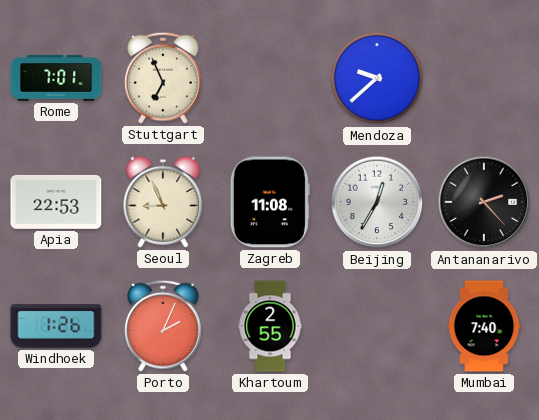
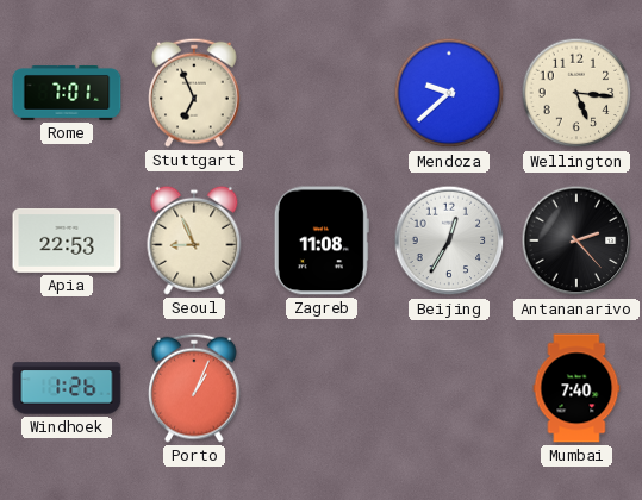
Wellington: none -> 5:16
Porto: 2:04 -> 1:04
Khartoum: 2:55 -> none
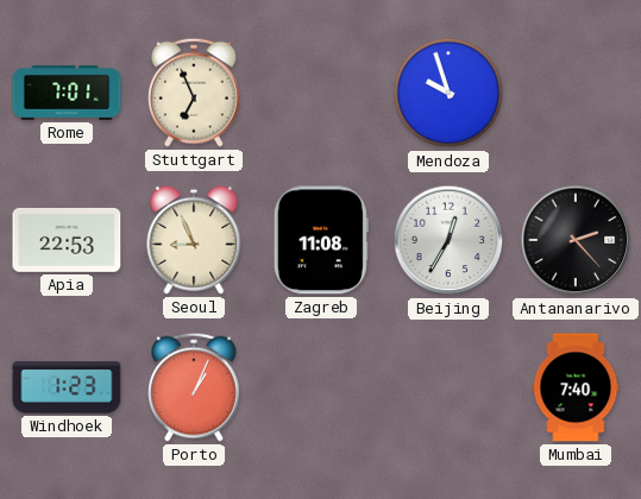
Mendoza: 9:38 -> 9:57
Wellington: 5:16 -> none
Windhoek: 1:26 -> 1:23
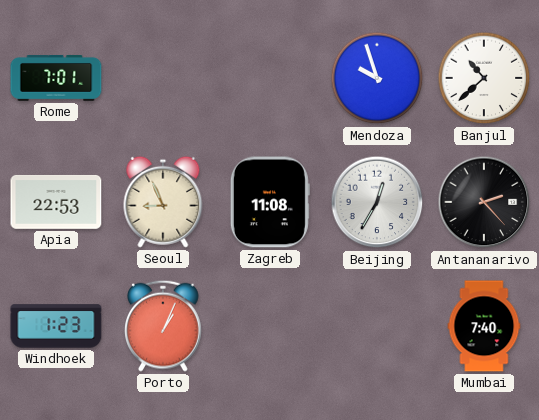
Stuttgart: 6:56 -> none
Banjul: none -> 10:38
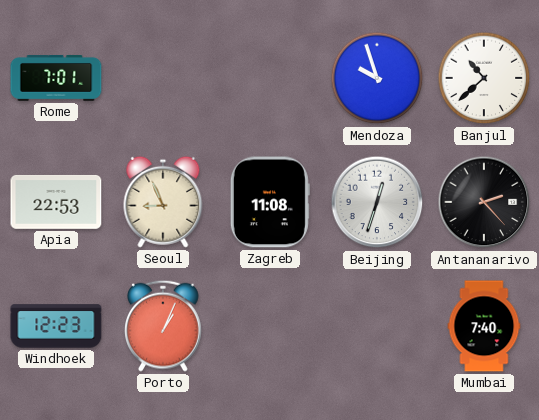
Beijing: 12:35 -> 12:33
Windhoek: 1:23 -> 12:23
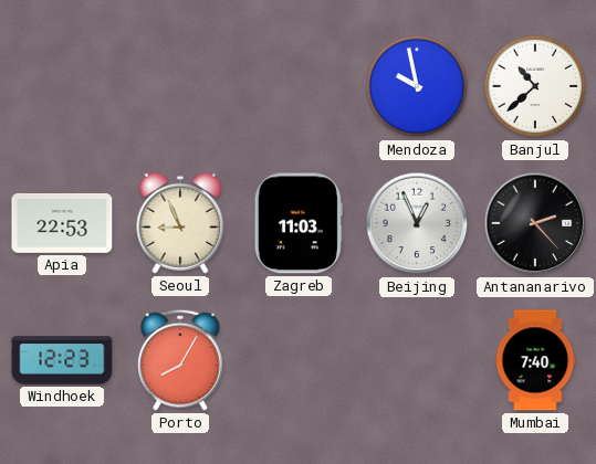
Rome: 7:01 -> none
Mendoza: 9:57 -> 9:58
Zagreb: 11:08 -> 11:03
Beijing: 12:33 -> 12:56
Porto: 1:04 -> 8:05
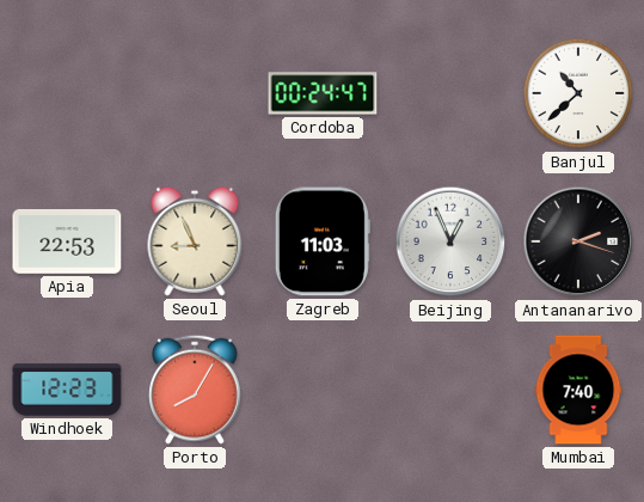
Cordoba: none -> 00:24
Mendoza: 9:58 -> none
Antananarivo: 2:23 -> 2:18
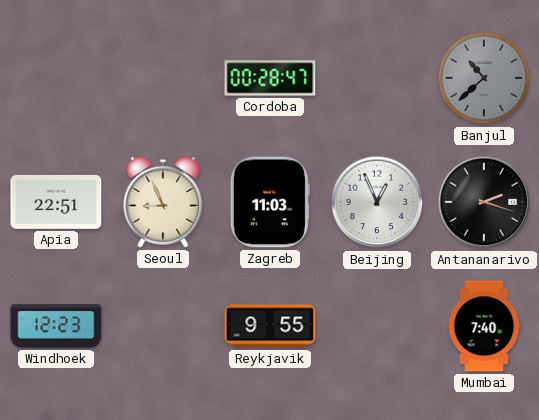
Cordoba: 00:24 -> 00:28
Banjul dial: white -> grey
Apia: 22:53 -> 22:51
Porto: 8:05 -> none
Reykjavik: none -> 9:55
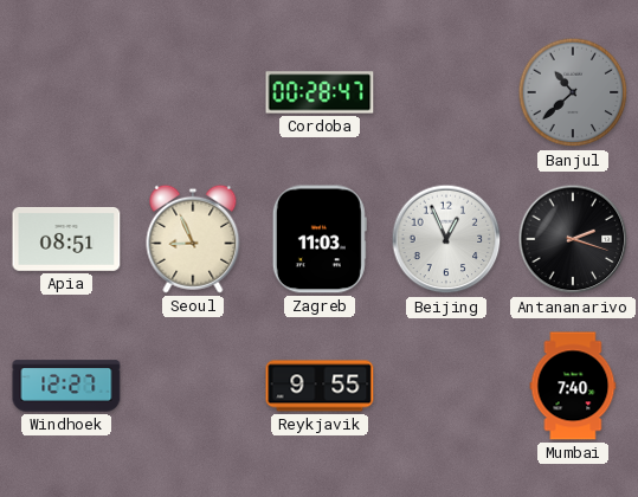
Apia: 22:51 -> 08:51
Windhoek: 12:23 -> 12:27
